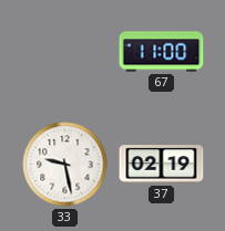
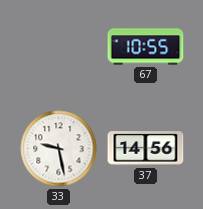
67: 11:00 -> 10:55
37: 02:19 -> 14:56
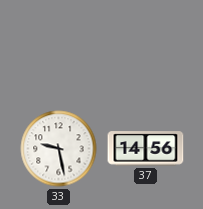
67: 10:55 -> none
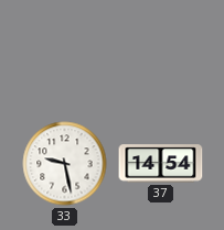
37: 14:56 -> 14:54
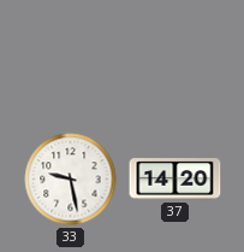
37: 14:54 -> 14:20
